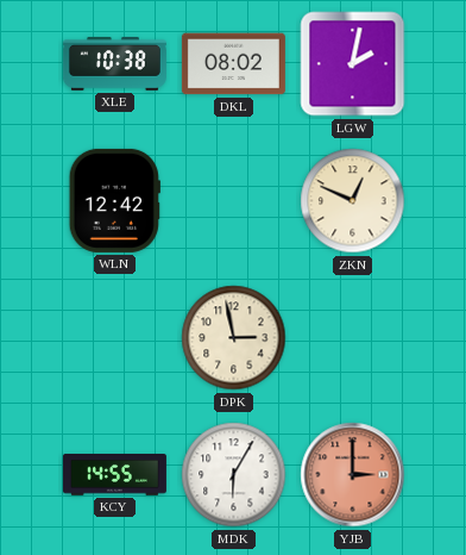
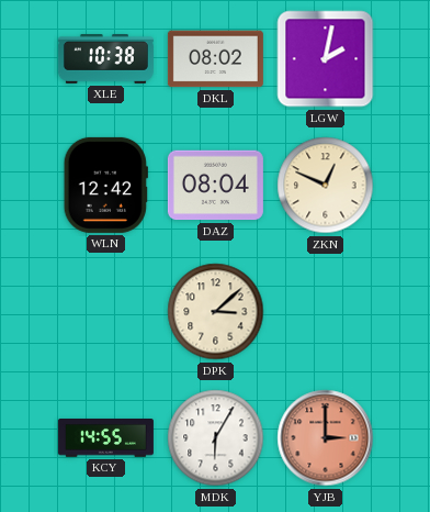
DAZ: none -> 08:04
DPK: 2:58 -> 3:08
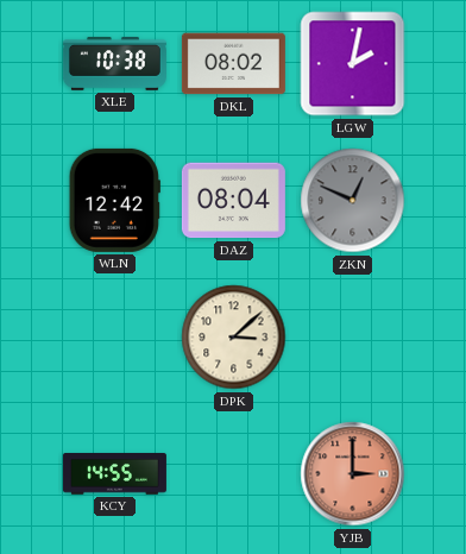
ZKN dial: cream -> grey
MDK: 6:05 -> none
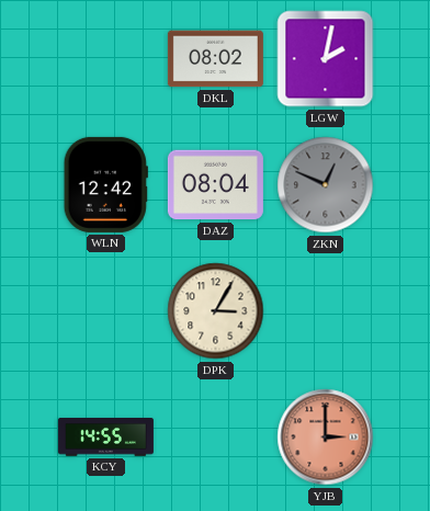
XLE: 10:38 -> none
DPK: 3:08 -> 3:05
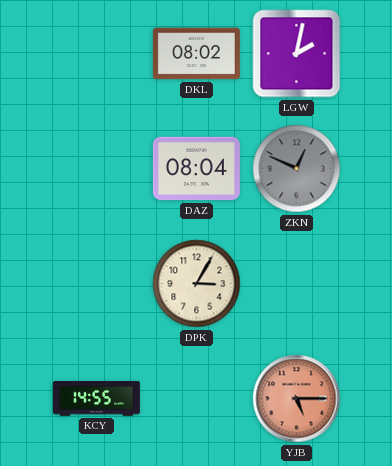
WLN: 12:42 -> none
YJB: 3:00 -> 5:15
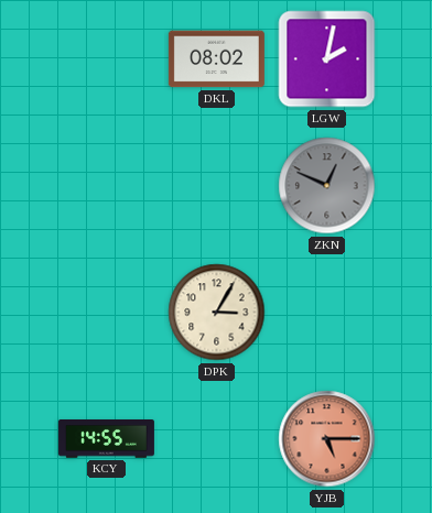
DAZ: 08:04 -> none
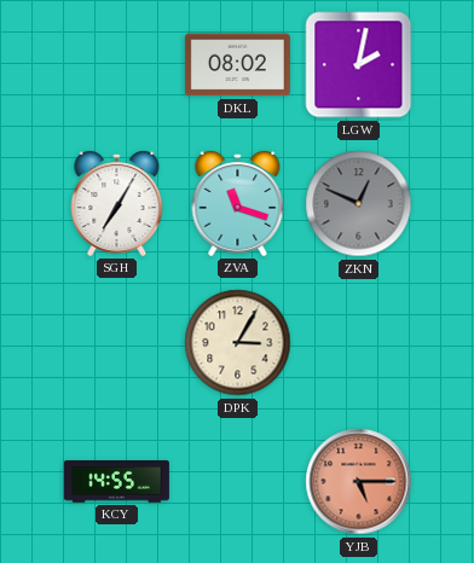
SGH: none -> 7:05
ZVA: none -> 11:18
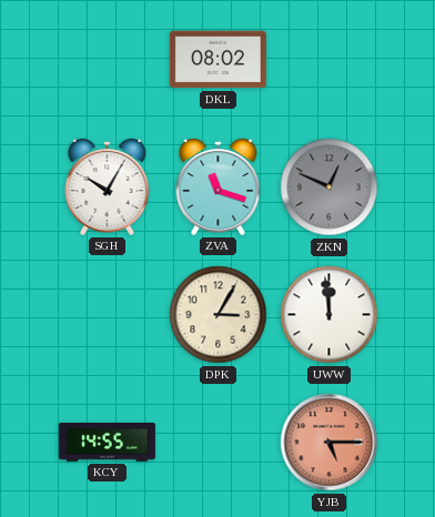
LGW: 2:02 -> none
SGH: 7:05 -> 10:05
UWW: none -> 11:59
